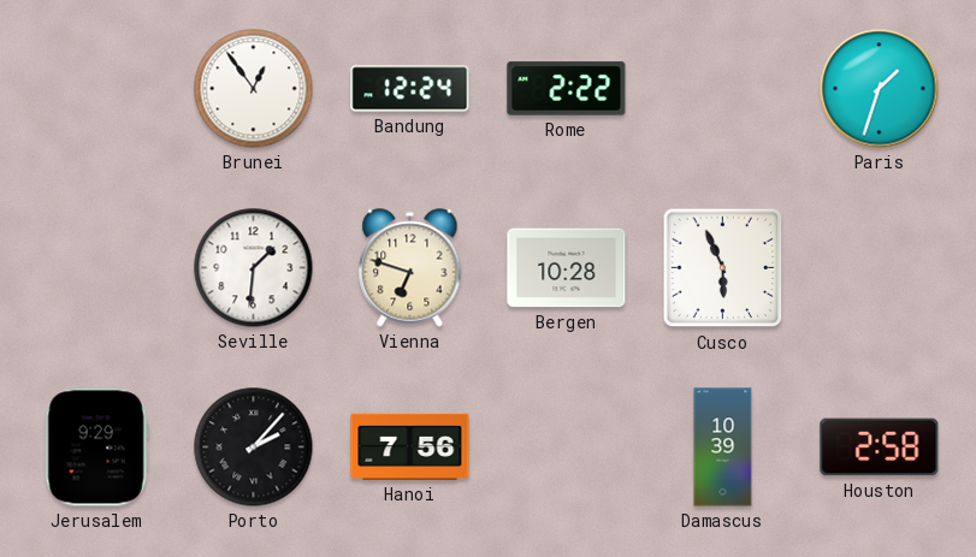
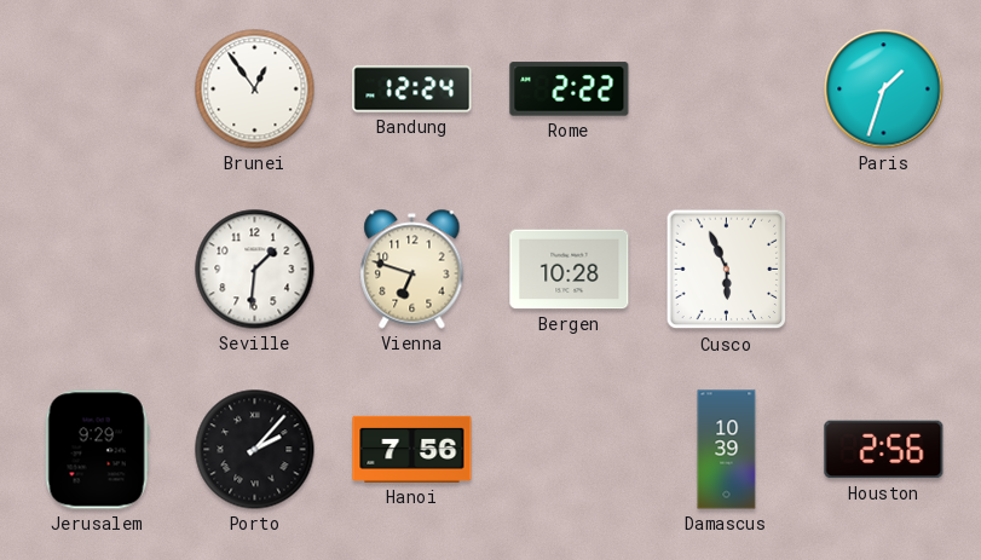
Houston: 2:58 -> 2:56
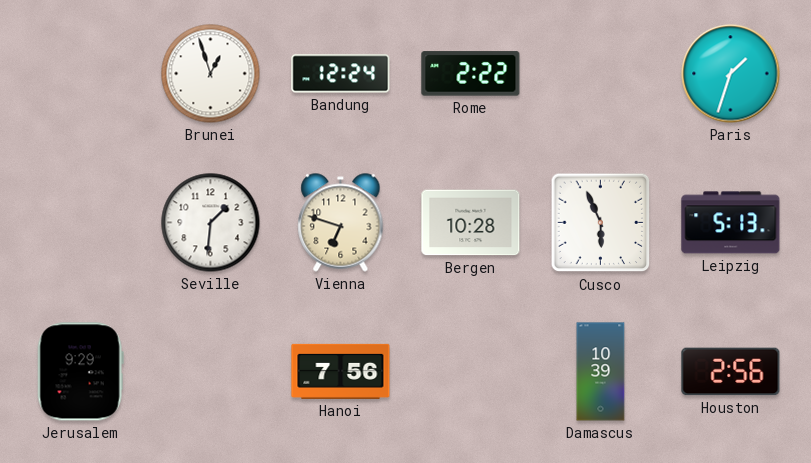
Brunei: 12:54 -> 12:57
Leipzig: none -> 5:13
Porto: 2:07 -> none
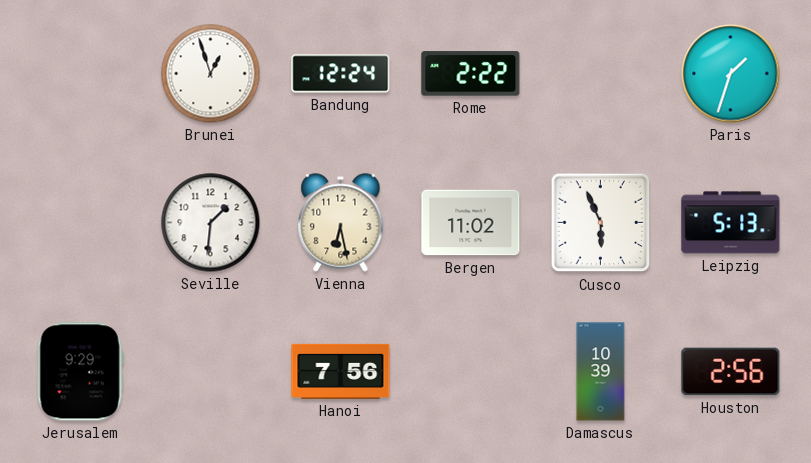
Vienna: 6:48 -> 6:28
Bergen: 10:28 -> 11:02
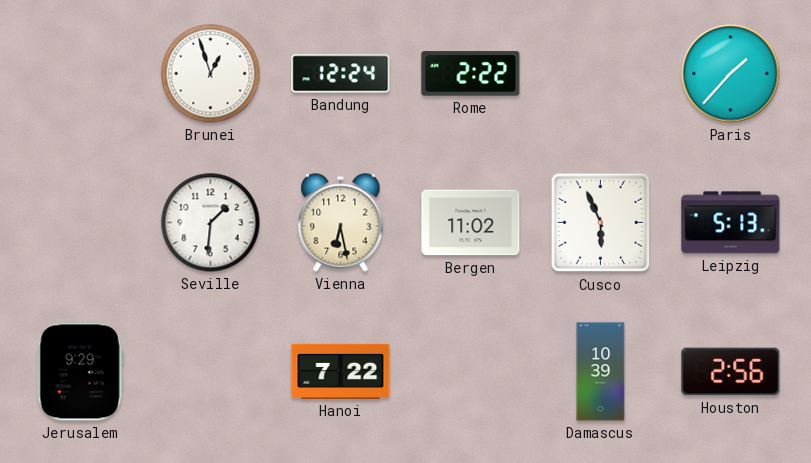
Paris: 1:33 -> 1:37
Hanoi: 7:56 -> 7:22
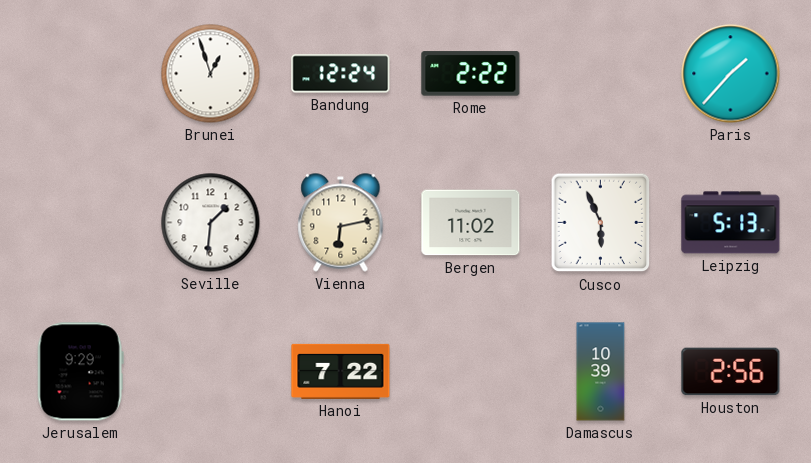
Vienna: 6:28 -> 6:13
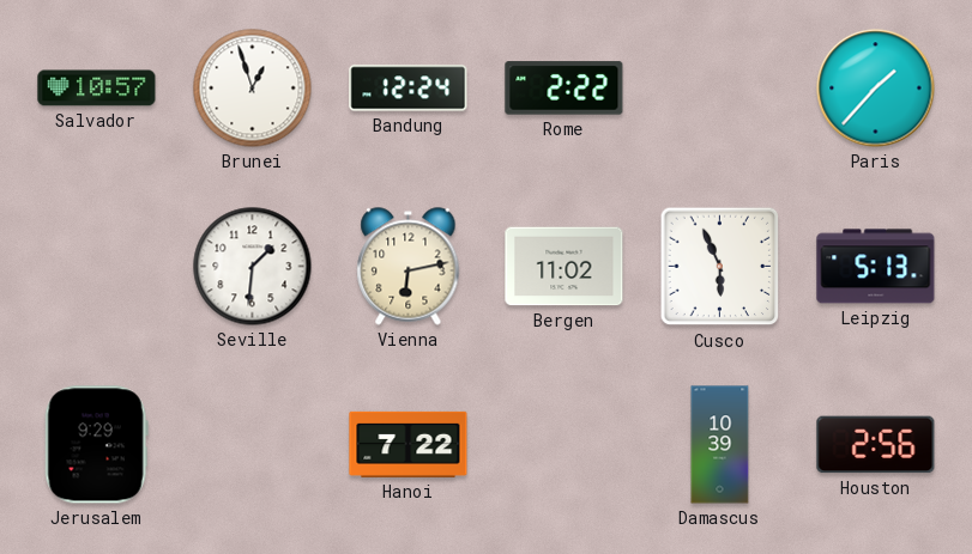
Salvador: none -> 10:57
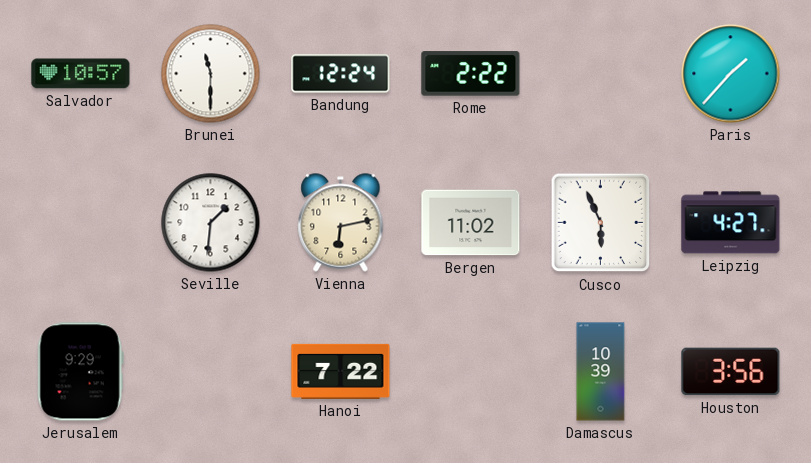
Brunei: 12:57 -> 11:30
Leipzig: 5:13 -> 4:27
Houston: 2:56 -> 3:56
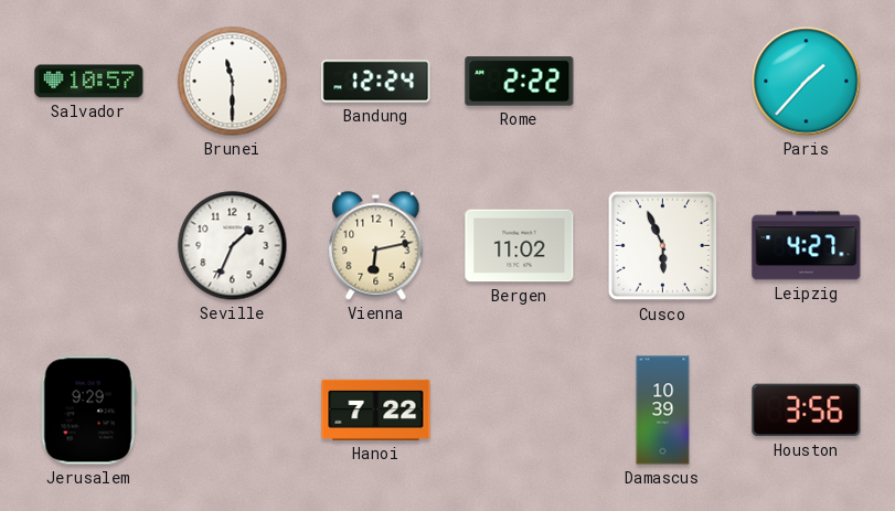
Seville: 1:31 -> 1:34
